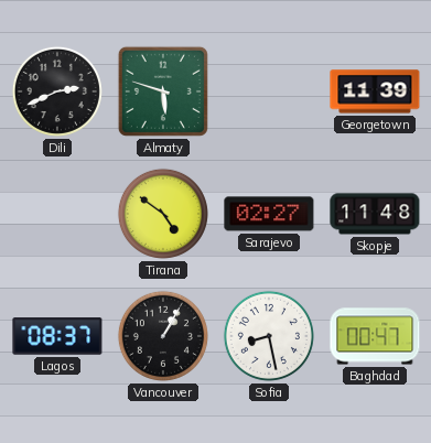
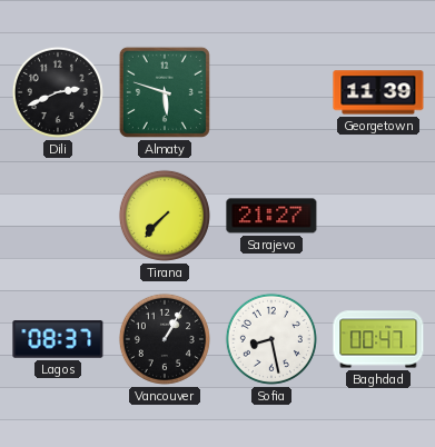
Tirana: 4:51 -> 7:37
Sarajevo: 02:27 -> 21:27
Skopje: 11:48 -> none
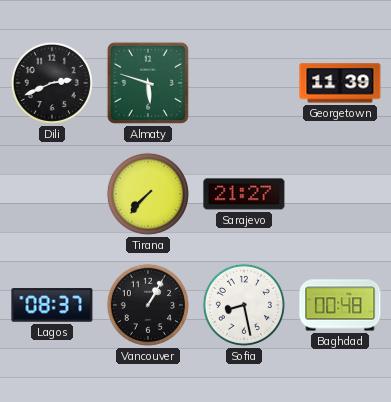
Baghdad: 00:47 -> 00:48
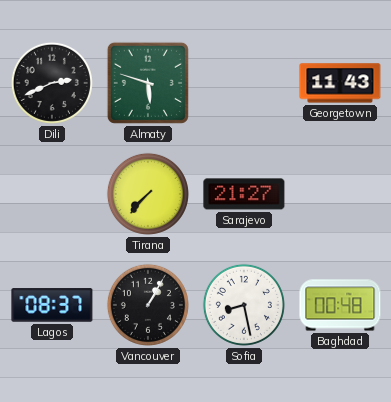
Georgetown: 11:39 -> 11:43
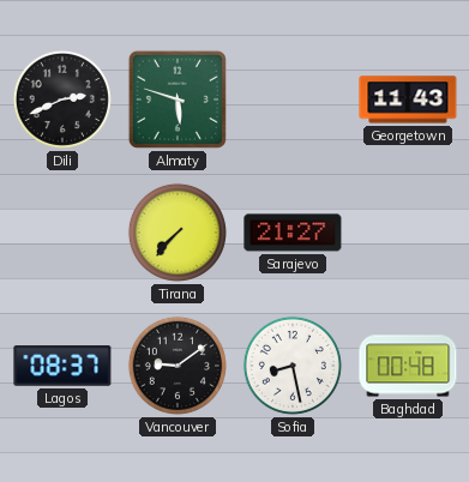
Vancouver: 1:05 -> 9:09
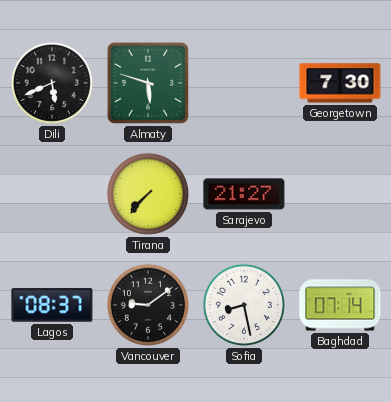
Dili: 2:41 -> 5:41
Georgetown: 11:43 -> 7:30
Baghdad: 00:48 -> 07:14
